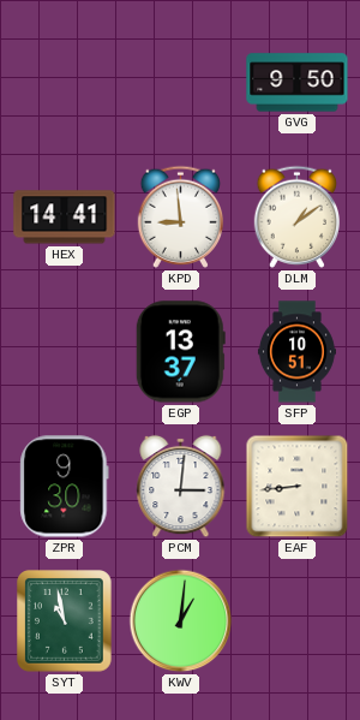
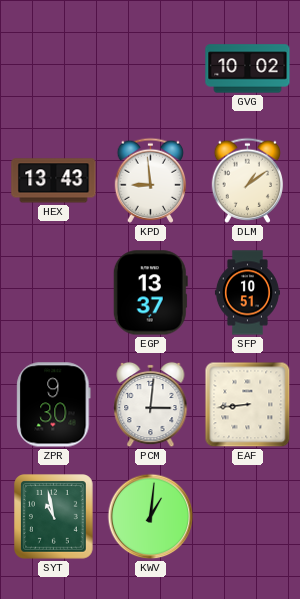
GVG: 9:50 -> 10:02
HEX: 14:41 -> 13:43
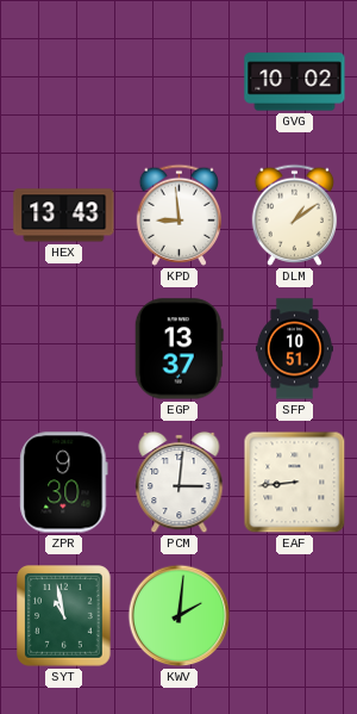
KWV: 1:01 -> 2:01
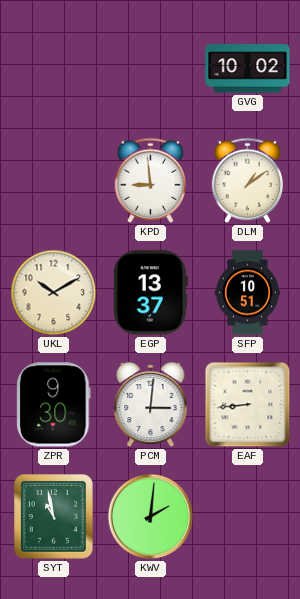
HEX: 13:43 -> none
UKL: none -> 10:10
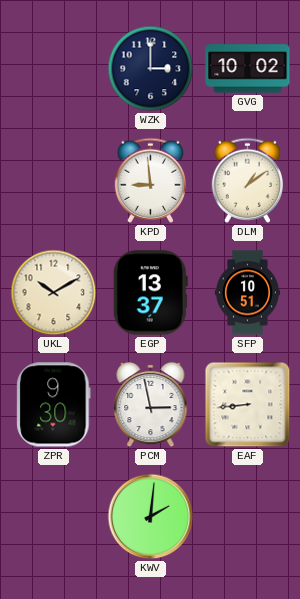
WZK: none -> 3:00
PCM: 3:01 -> 2:58
SYT: 10:58 -> none
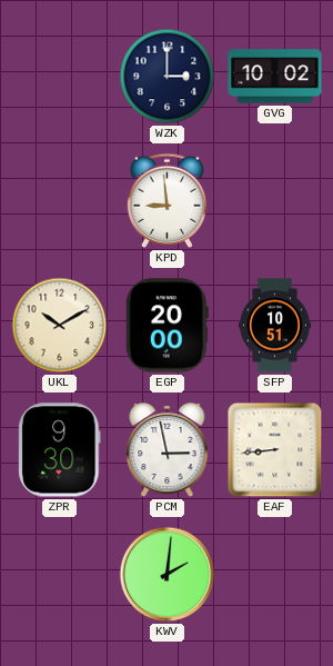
DLM: 1:09 -> none
EGP: 13:37 -> 20:00
